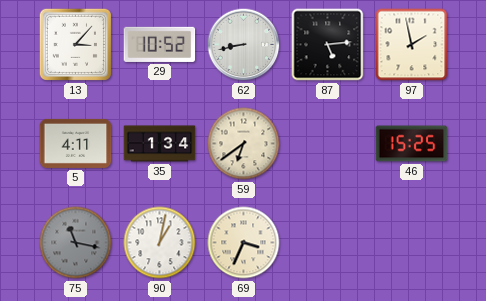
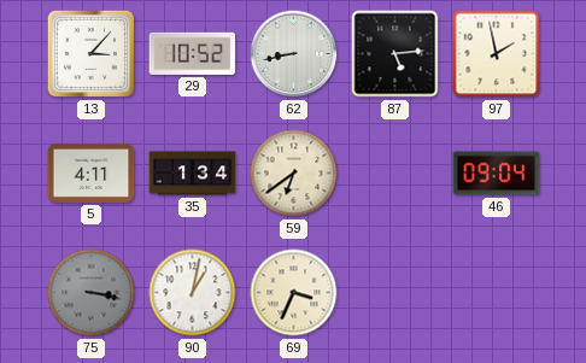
46: 15:25 -> 09:04
75: 11:17 -> 3:17
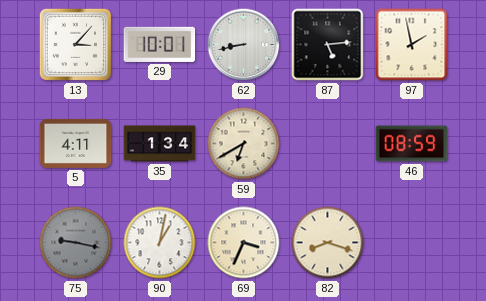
29: 10:52 -> 10:01
59: 6:39 -> 6:40
46: 09:04 -> 08:59
75: 3:17 -> 9:17
82: none -> 8:18
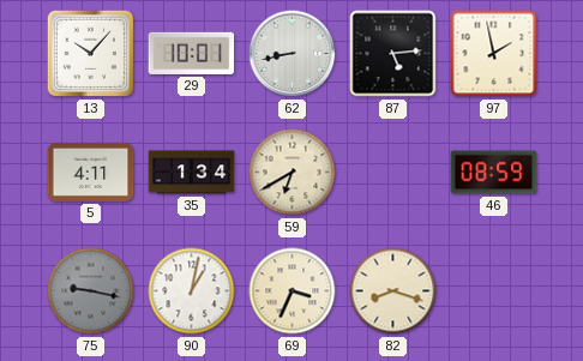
13: 3:07 -> 10:07
